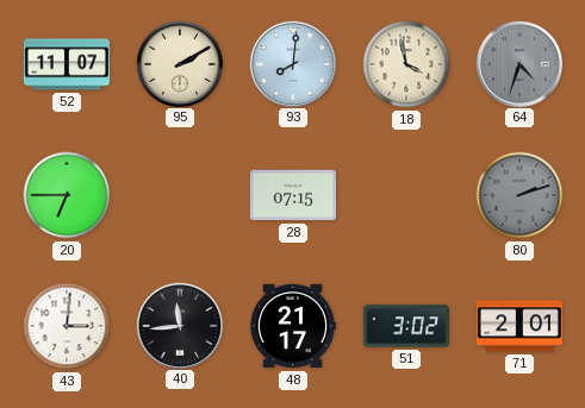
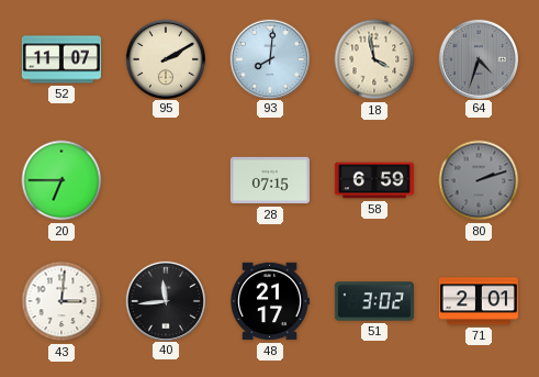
58: none -> 6:59
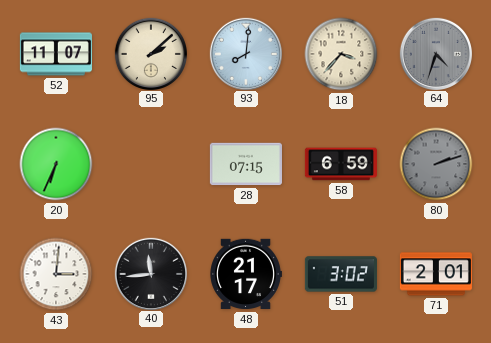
95: 2:10 -> 2:08
18: 3:58 -> 3:37
20: 6:45 -> 6:34
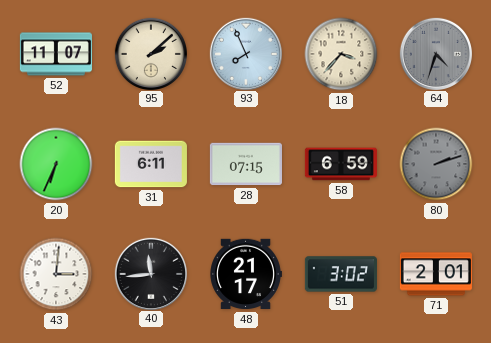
93: 8:01 -> 7:56
31: none -> 6:11
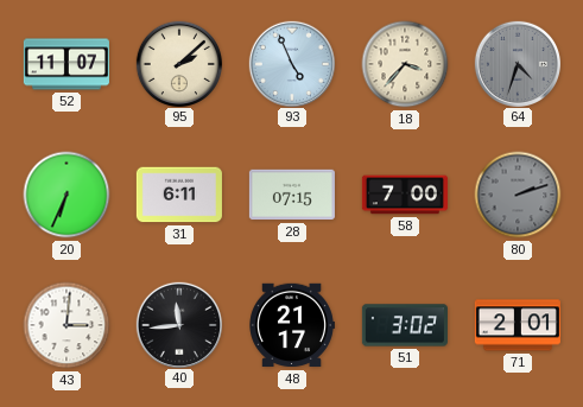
93: 7:56 -> 4:56
58: 6:59 -> 7:00
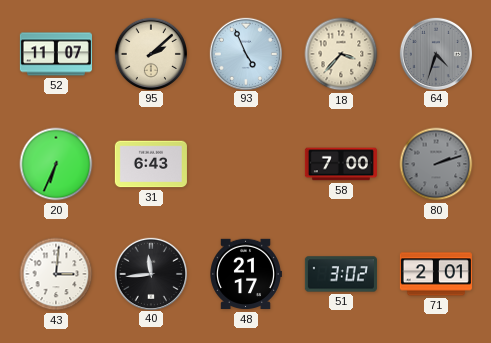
31: 6:11 -> 6:43
28: 07:15 -> none
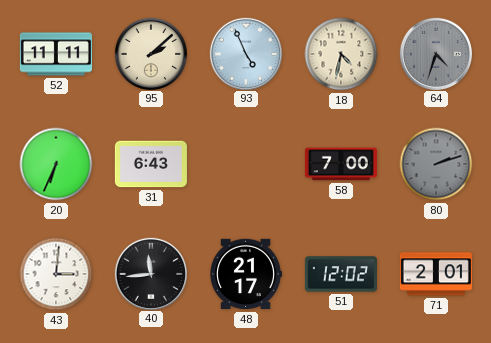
52: 11:07 -> 11:11
18: 3:37 -> 4:32
51: 3:02 -> 12:02
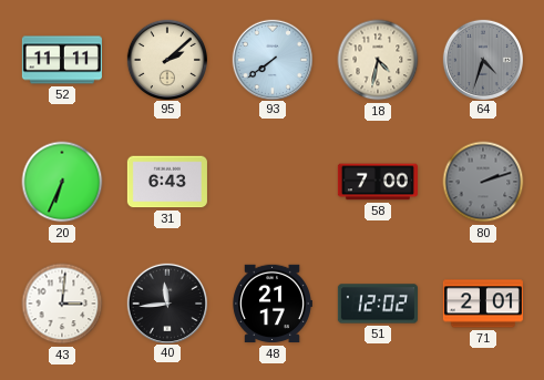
93: 4:56 -> 7:39
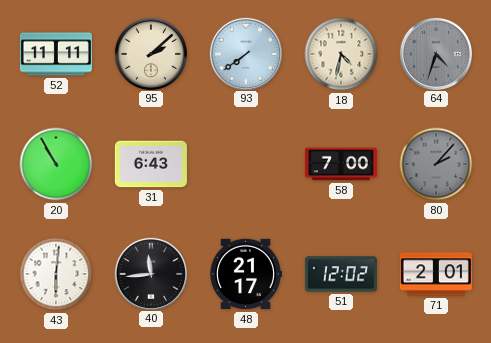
20: 6:34 -> 10:55
80: 2:12 -> 2:07
43: 3:01 -> 6:01
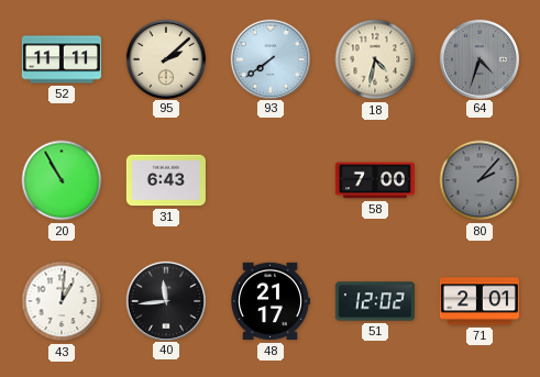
43: 6:01 -> 1:01
